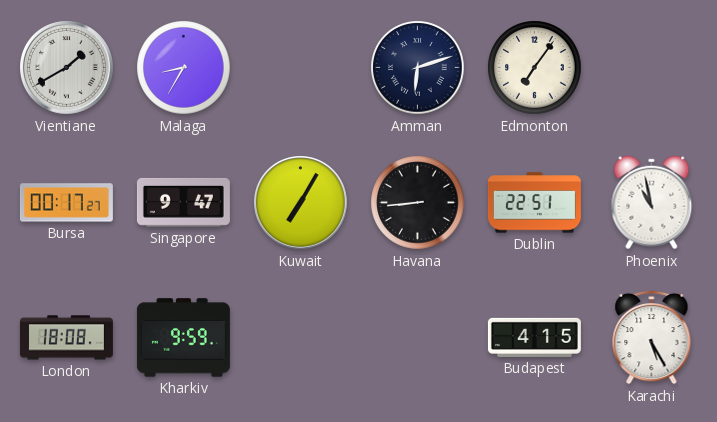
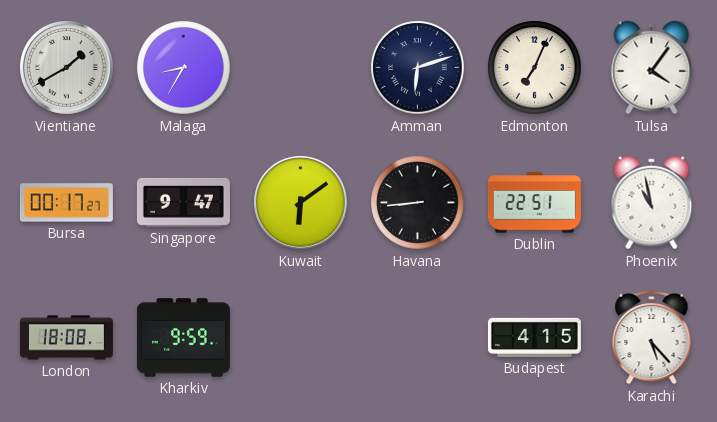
Edmonton: 7:06 -> 7:04
Tulsa: none -> 4:06
Kuwait: 7:05 -> 6:09
Karachi: 5:25 -> 5:23
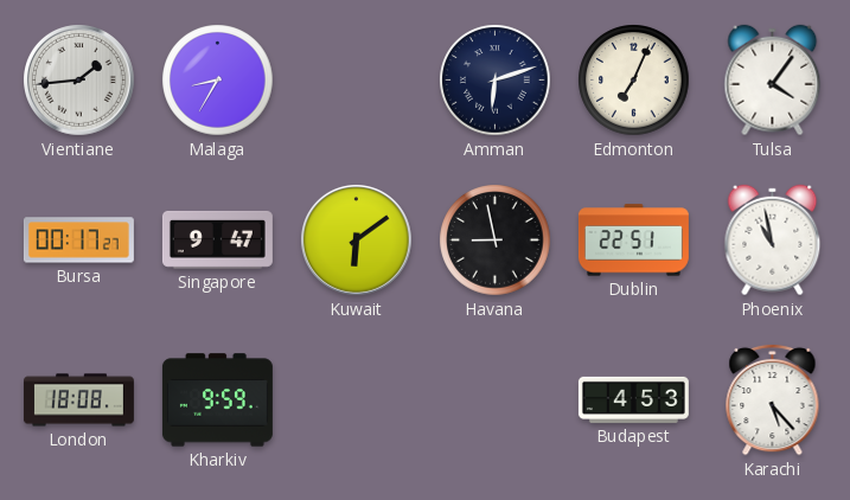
Vientiane: 1:40 -> 1:44
Havana: 8:44 -> 8:58
Budapest: 4:15 -> 4:53
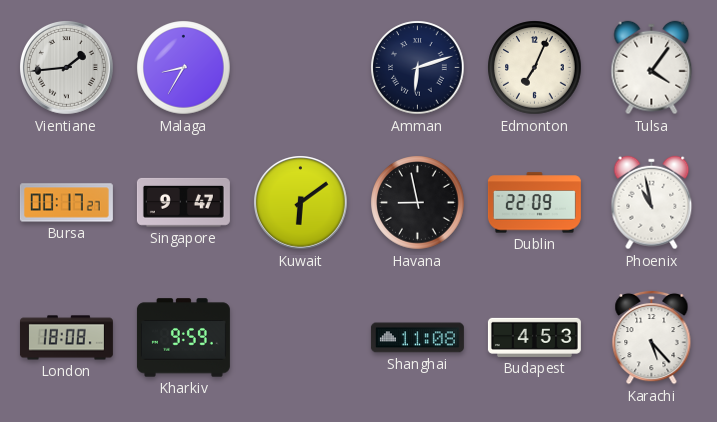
Dublin: 22:51 -> 22:09
Shanghai: none -> 11:08
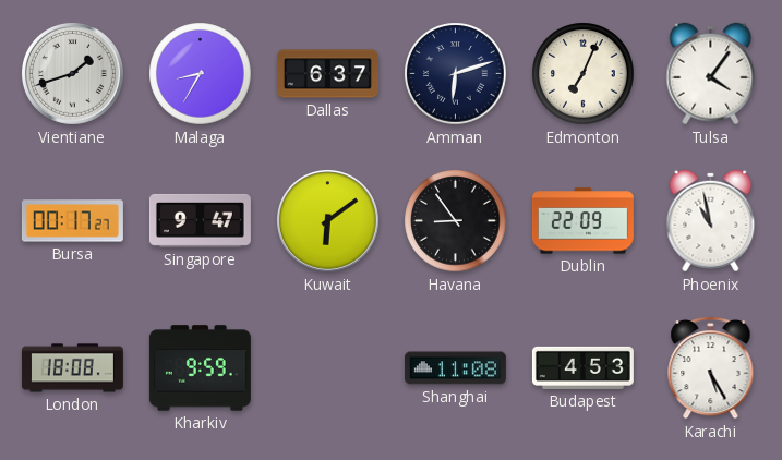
Vientiane: 1:44 -> 1:42
Dallas: none -> 6:37
Havana: 8:58 -> 8:54
Karachi: 5:23 -> 5:25
